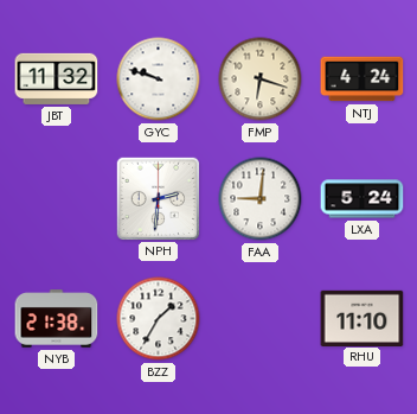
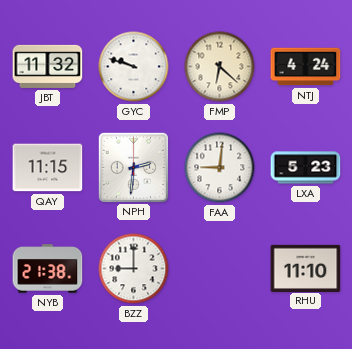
FMP: 6:18 -> 6:22
QAY: none -> 11:15
LXA: 5:24 -> 5:23
BZZ: 1:35 -> 9:00
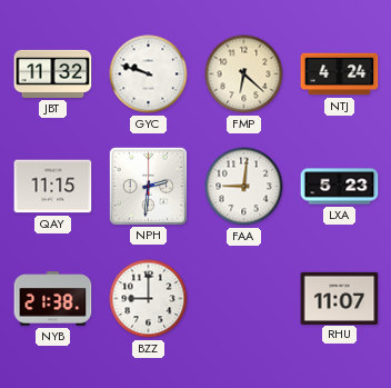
RHU: 11:10 -> 11:07
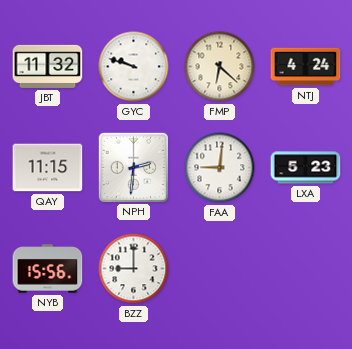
NYB: 21:38 -> 15:56
RHU: 11:07 -> none
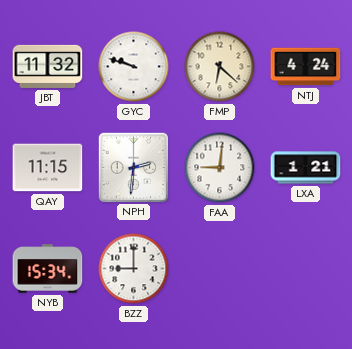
LXA: 5:23 -> 1:21
NYB: 15:56 -> 15:34
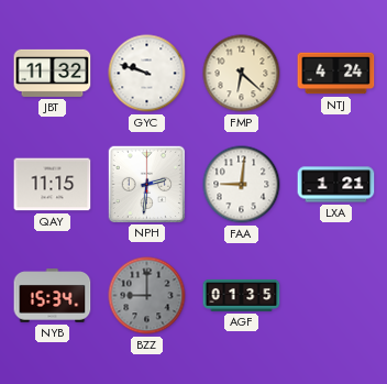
BZZ dial: white -> grey
AGF: none -> 01:35
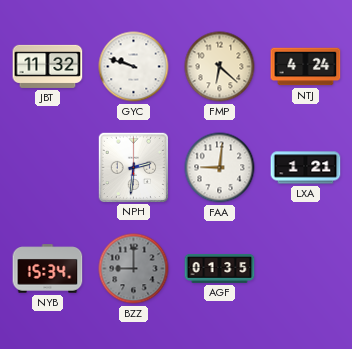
QAY: 11:15 -> none
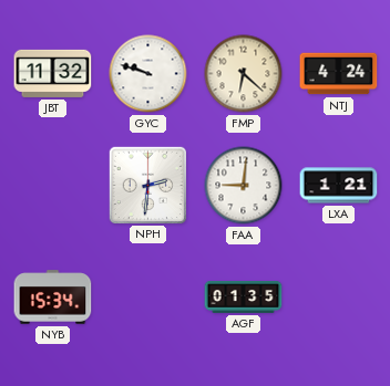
BZZ: 9:00 -> none
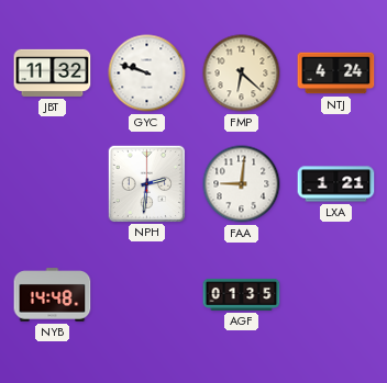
NYB: 15:34 -> 14:48
